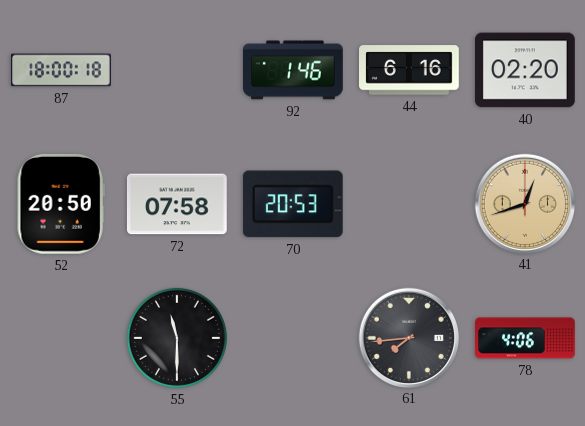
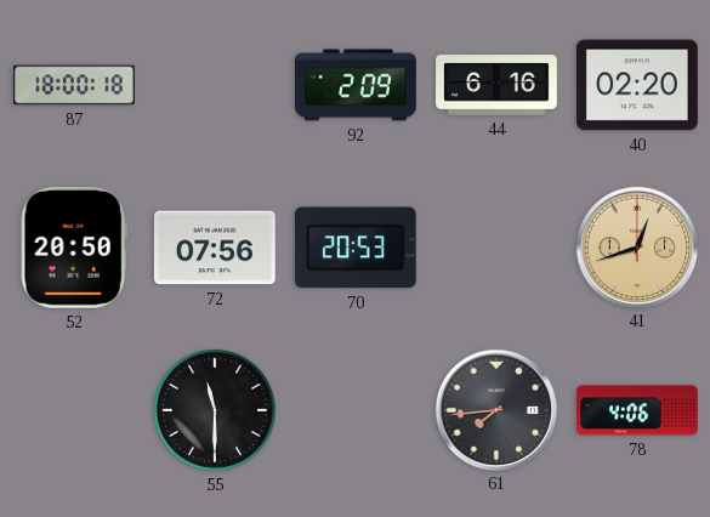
92: 1:46 -> 2:09
72: 07:58 -> 07:56
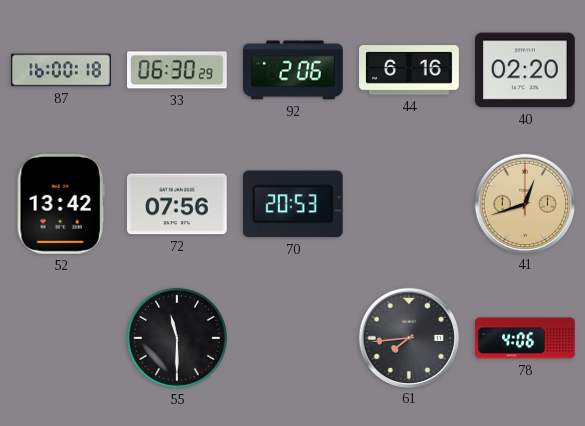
87: 18:00 -> 16:00
33: none -> 06:30
92: 2:09 -> 2:06
52: 20:50 -> 13:42
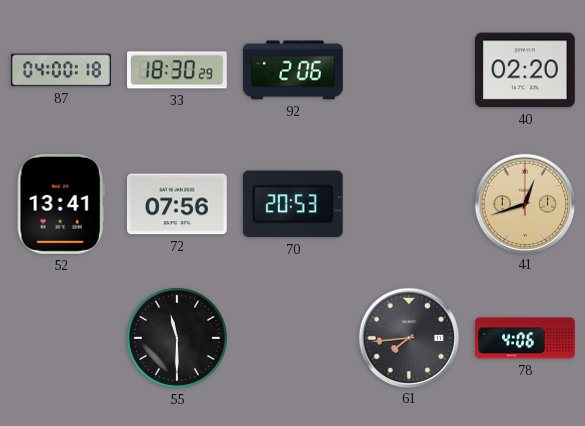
87: 16:00 -> 04:00
33: 06:30 -> 18:30
44: 6:16 -> none
52: 13:42 -> 13:41
